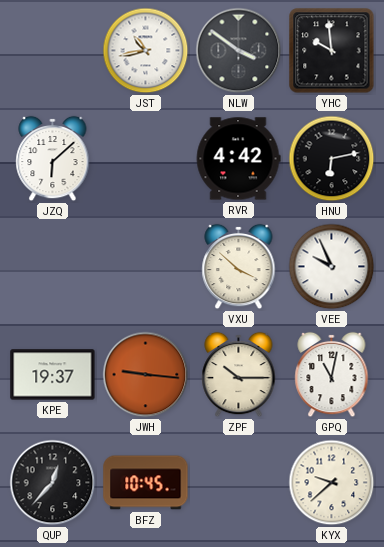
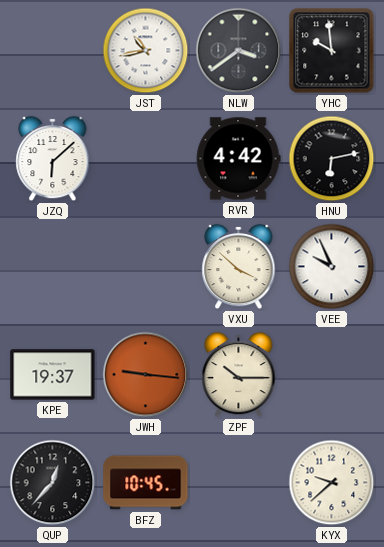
NLW: 3:51 -> 3:39
GPQ: 11:02 -> none
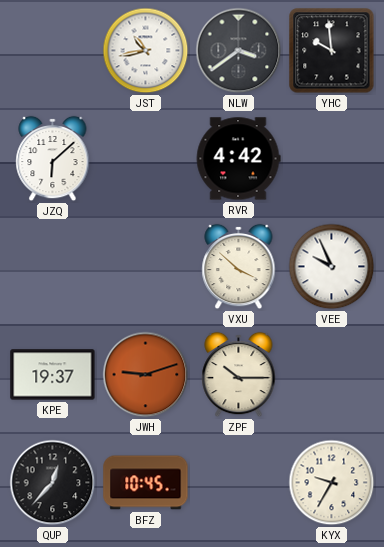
HNU: 6:13 -> none
JWH: 9:16 -> 9:12
KYX: 9:38 -> 9:35
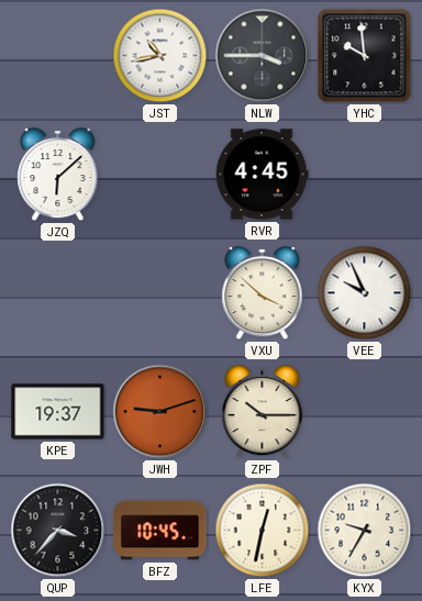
NLW: 3:39 -> 3:45
RVR: 4:42 -> 4:45
QUP: 12:37 -> 3:37
LFE: none -> 12:32
